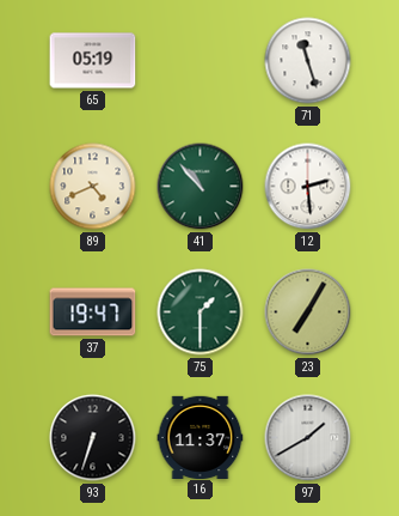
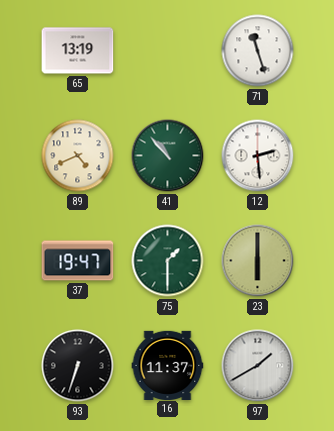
65: 05:19 -> 13:19
23: 7:05 -> 6:00
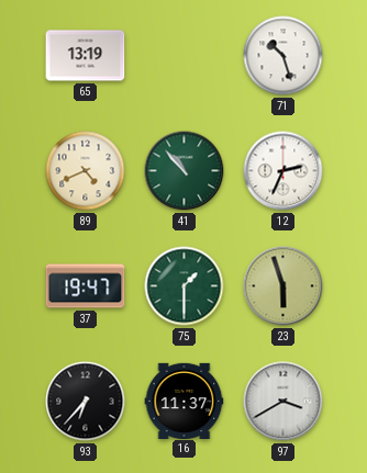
71: 11:27 -> 10:27
12: 2:29 -> 2:34
23: 6:00 -> 5:57
93: 6:33 -> 6:37
97: 1:40 -> 3:40
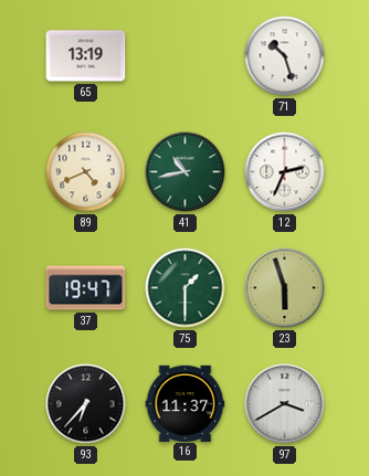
41: 10:53 -> 10:43
